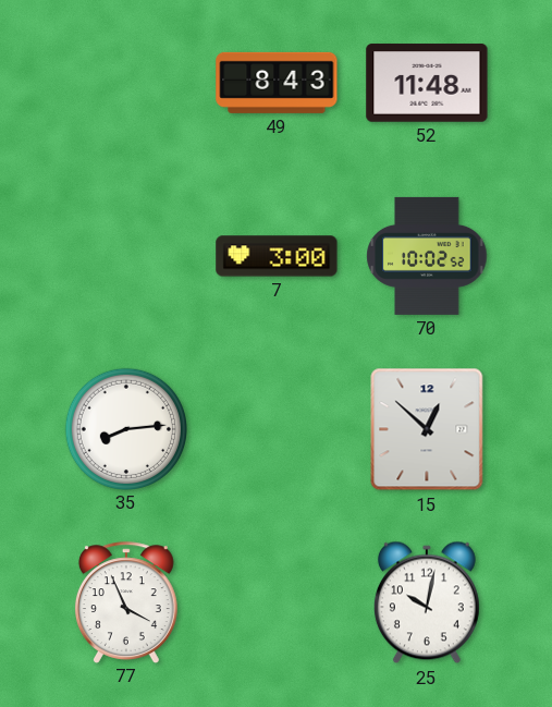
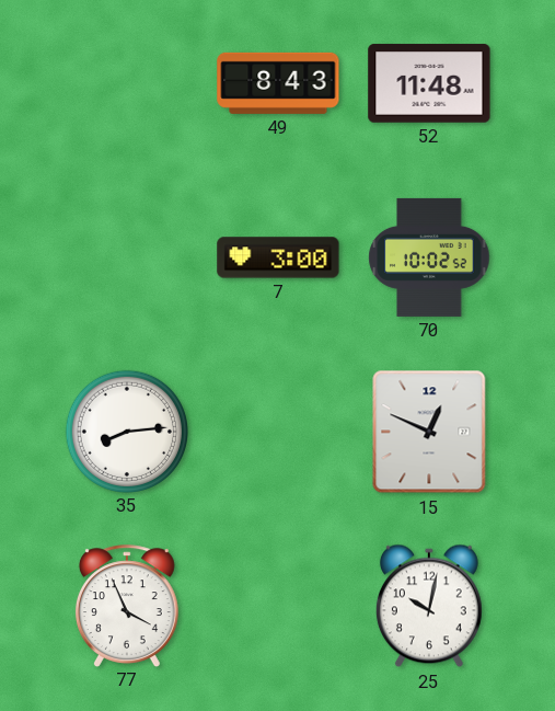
15: 12:52 -> 12:49
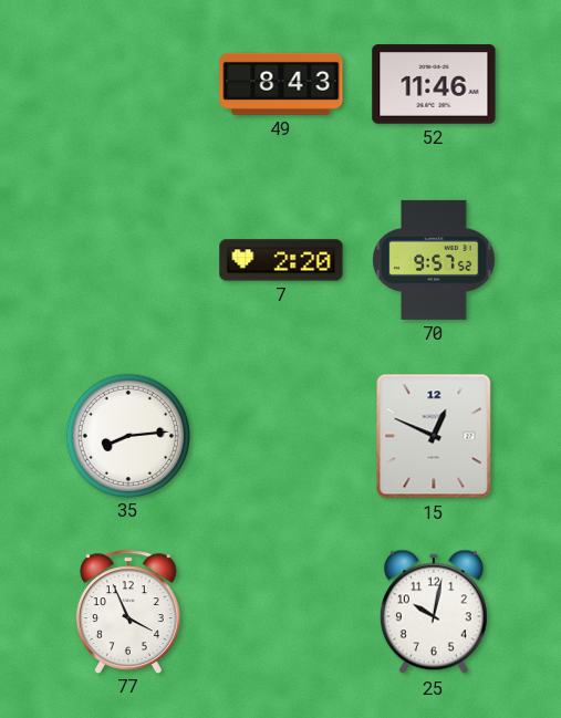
52: 11:48 -> 11:46
7: 3:00 -> 2:20
70: 10:02 -> 9:57
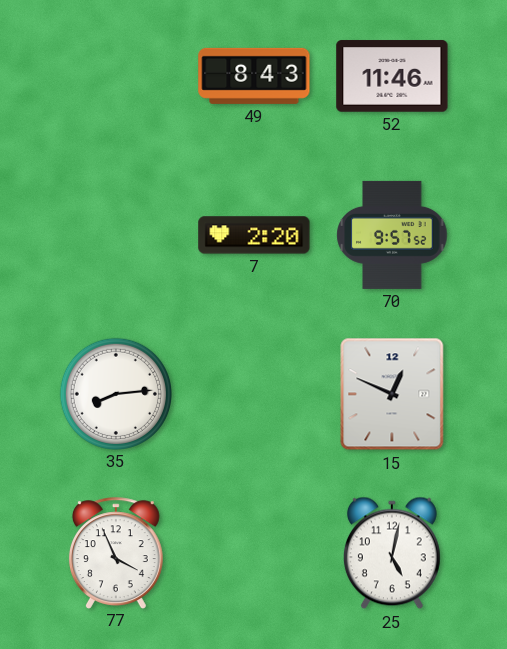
25: 10:02 -> 5:02
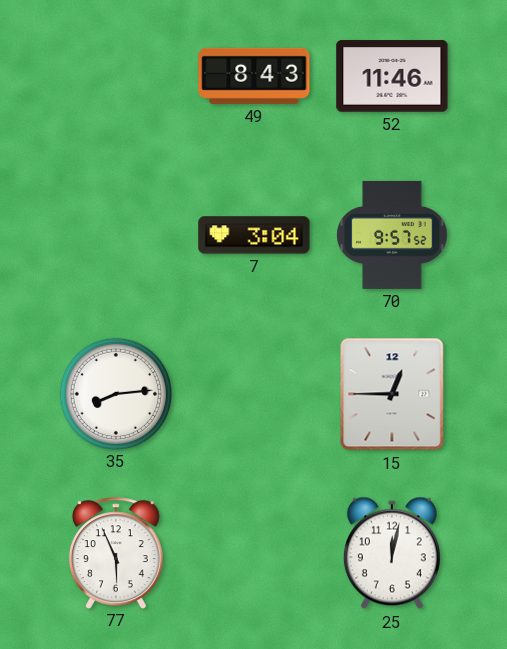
7: 2:20 -> 3:04
15: 12:49 -> 12:45
77: 3:56 -> 5:56
25: 5:02 -> 12:02
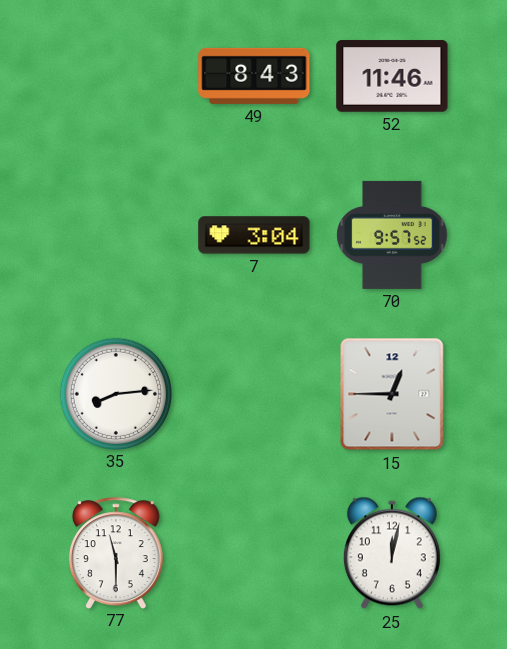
77: 5:56 -> 11:30
